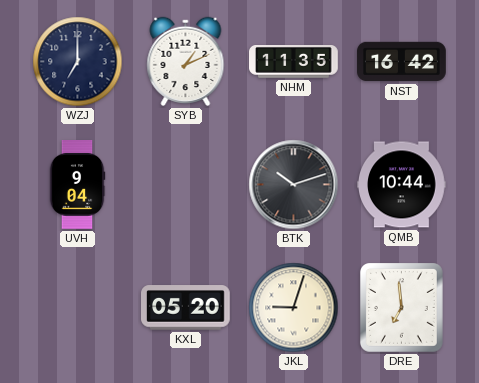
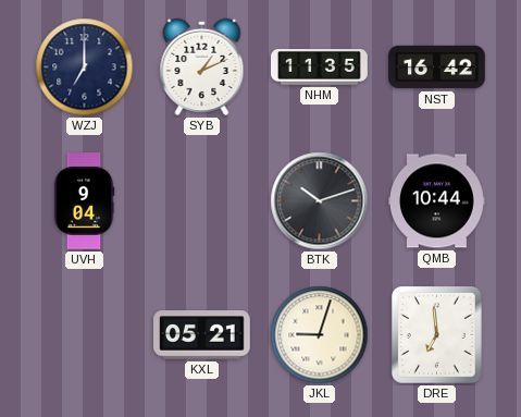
KXL: 05:20 -> 05:21
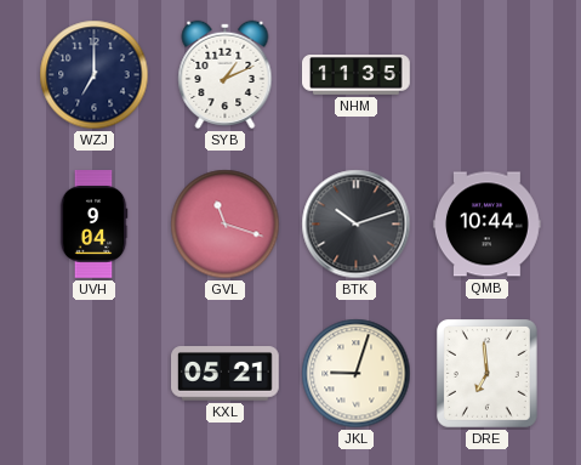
NST: 16:42 -> none
GVL: none -> 11:18
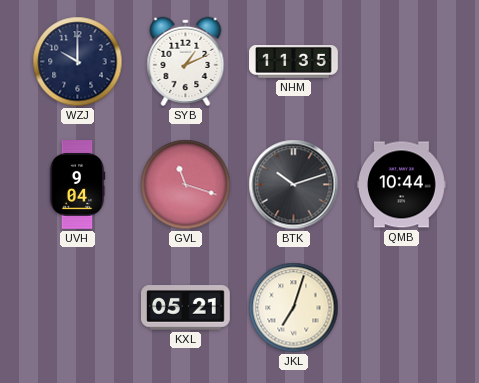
WZJ: 7:00 -> 10:00
JKL: 9:03 -> 7:03
DRE: 6:59 -> none
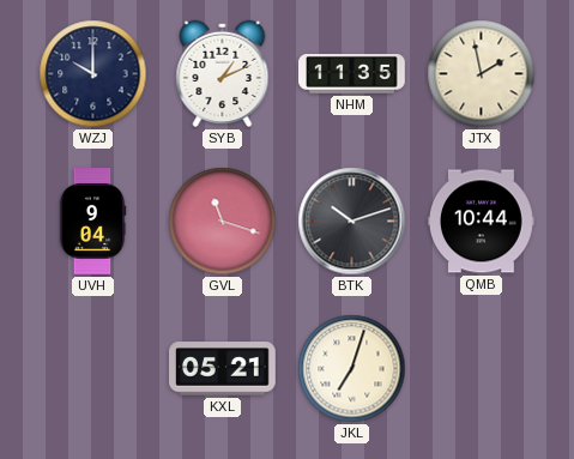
JTX: none -> 1:58
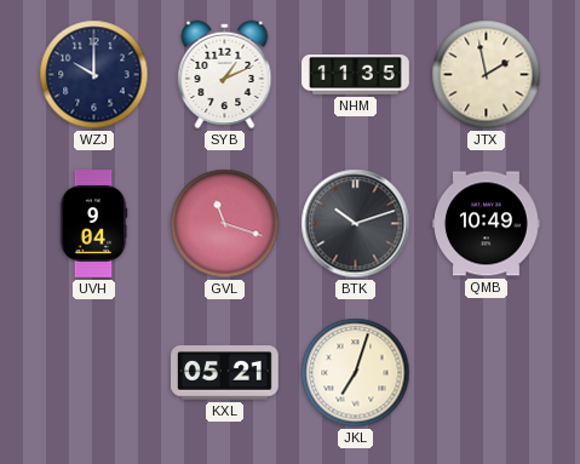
QMB: 10:44 -> 10:49
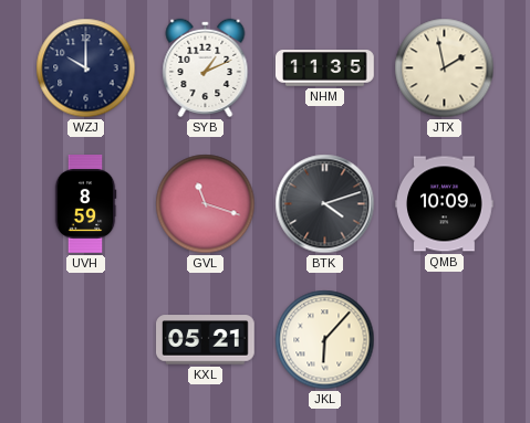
UVH: 9:04 -> 8:59
BTK: 10:12 -> 4:12
QMB: 10:49 -> 10:09
JKL: 7:03 -> 6:07
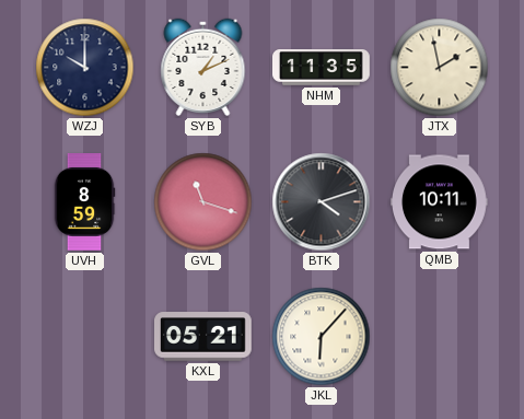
QMB: 10:09 -> 10:11
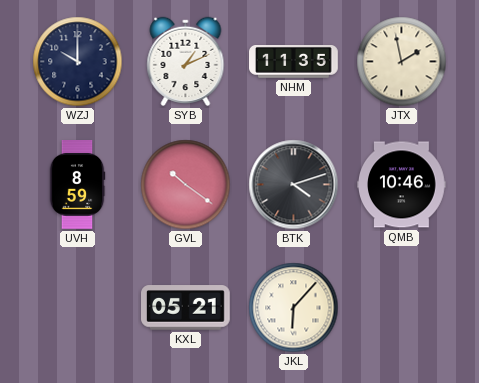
GVL: 11:18 -> 10:21
QMB: 10:11 -> 10:46
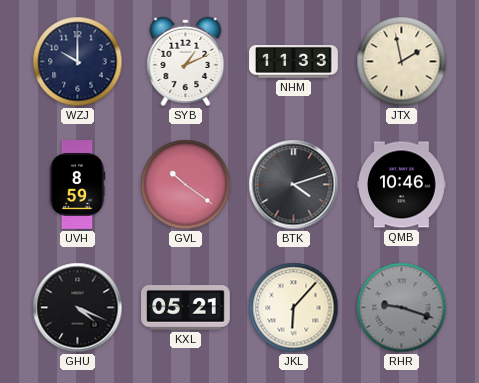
NHM: 11:35 -> 11:33
GHU: none -> 4:19
RHR: none -> 9:18
